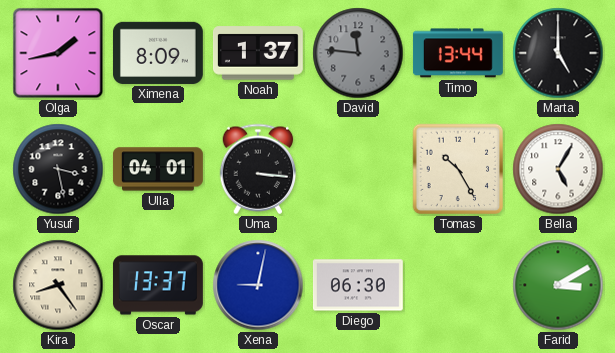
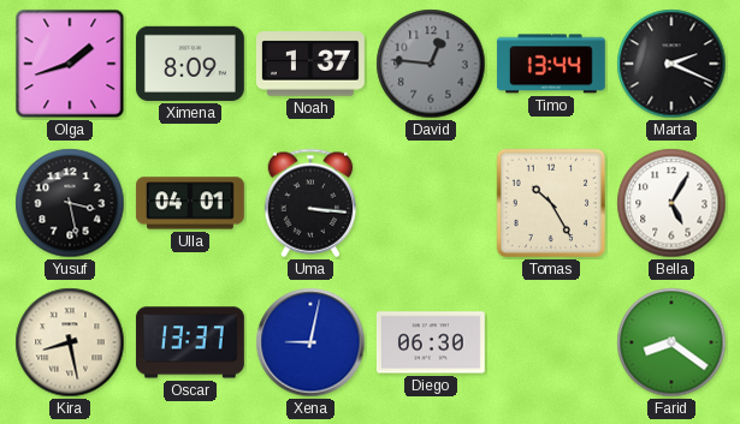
Olga: 1:43 -> 1:42
David: 11:46 -> 12:46
Marta: 5:00 -> 2:19
Kira: 8:24 -> 8:28
Farid: 3:10 -> 8:21
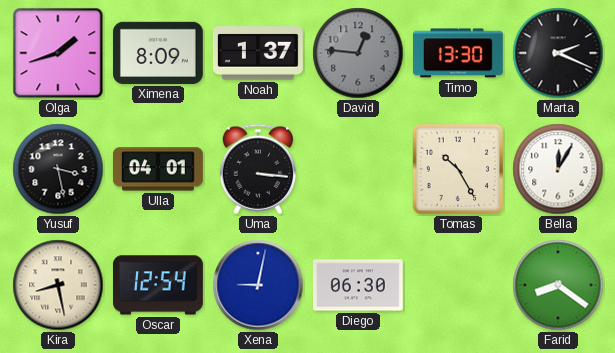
Timo: 13:44 -> 13:30
Bella: 5:05 -> 12:05
Oscar: 13:37 -> 12:54
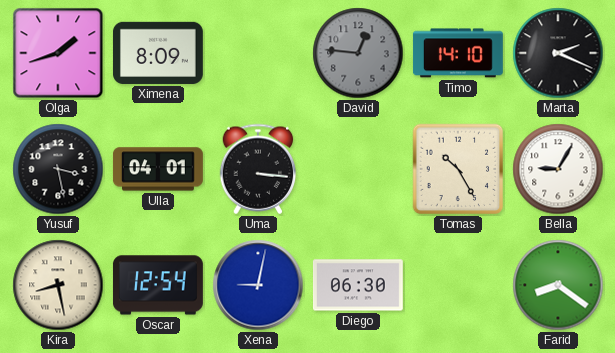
Noah: 1:37 -> none
Timo: 13:30 -> 14:10
Bella: 12:05 -> 9:05
